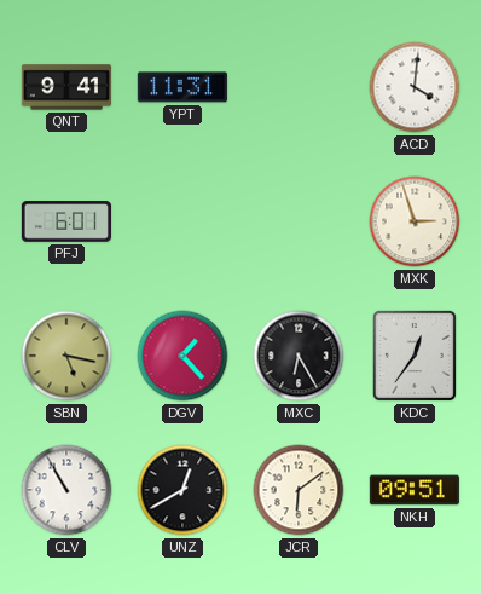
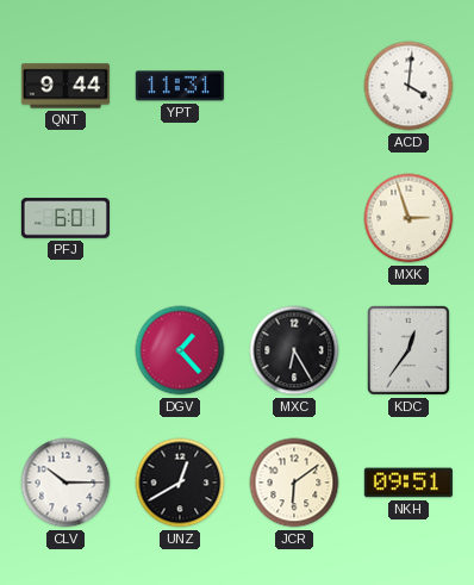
QNT: 9:41 -> 9:44
SBN: 5:17 -> none
CLV: 10:55 -> 10:15
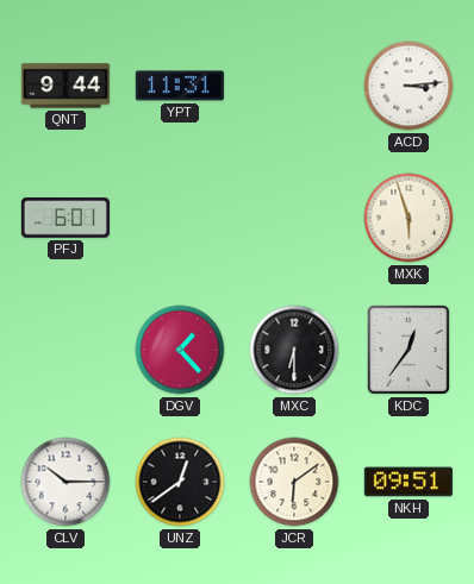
ACD: 4:01 -> 3:14
MXK: 2:57 -> 5:57
MXC: 6:25 -> 6:30
UNZ: 12:40 -> 12:39
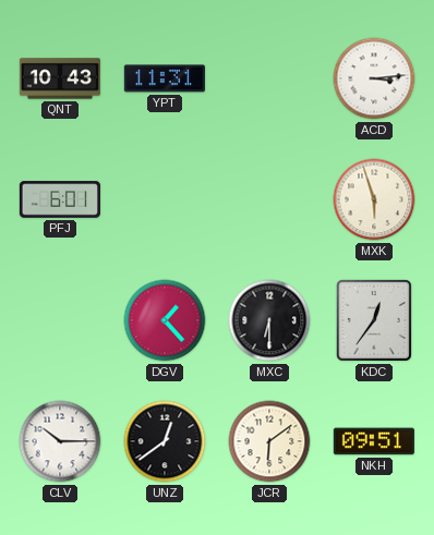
QNT: 9:44 -> 10:43
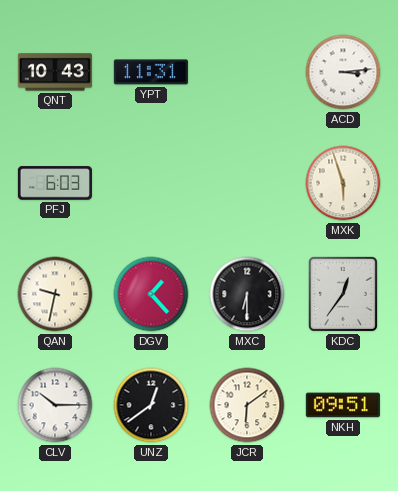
PFJ: 6:01 -> 6:03
QAN: none -> 9:32
